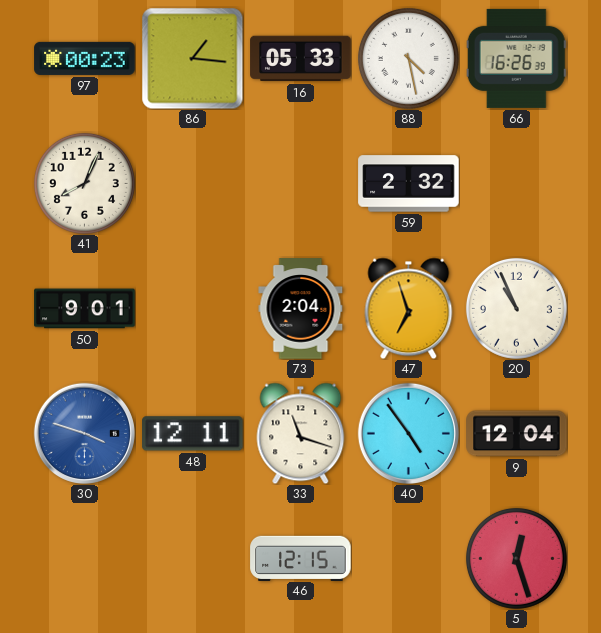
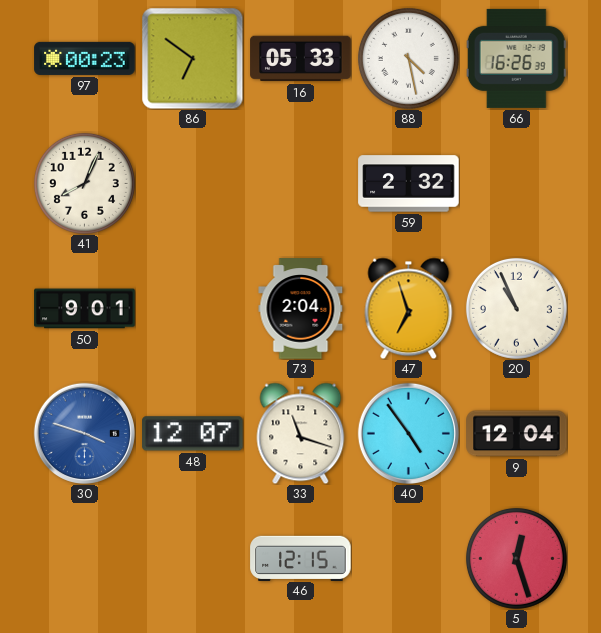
86: 1:16 -> 6:51
48: 12:11 -> 12:07
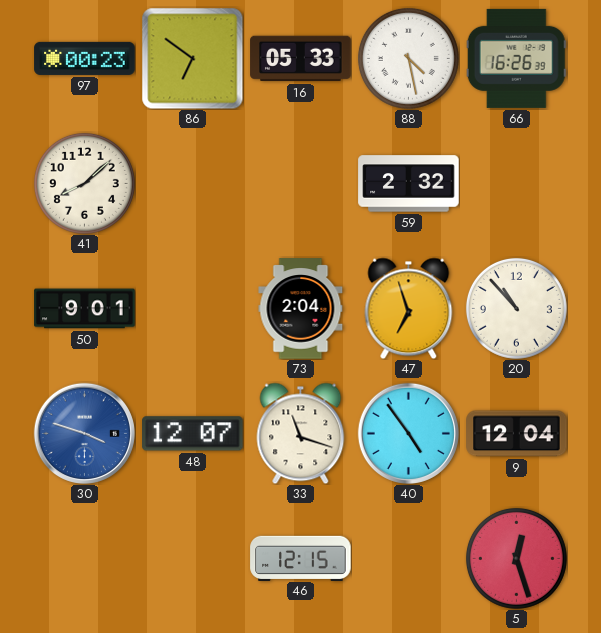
41: 8:04 -> 8:08
20: 10:56 -> 10:53
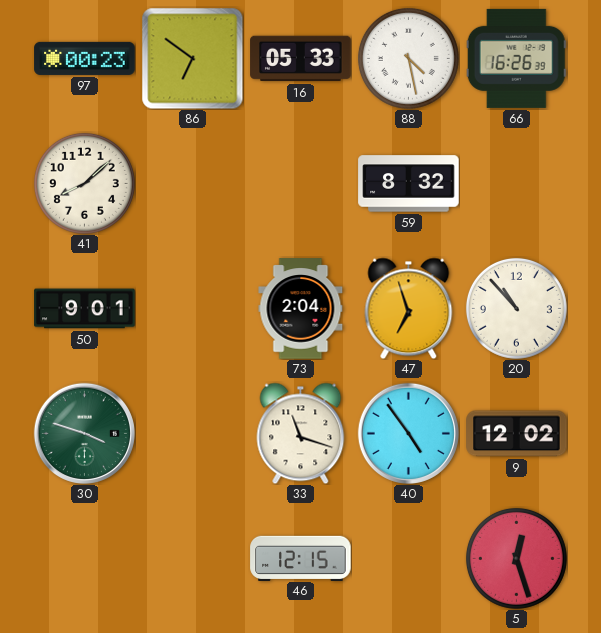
59: 2:32 -> 8:32
30 dial: blue -> green
48: 12:07 -> none
9: 12:04 -> 12:02
